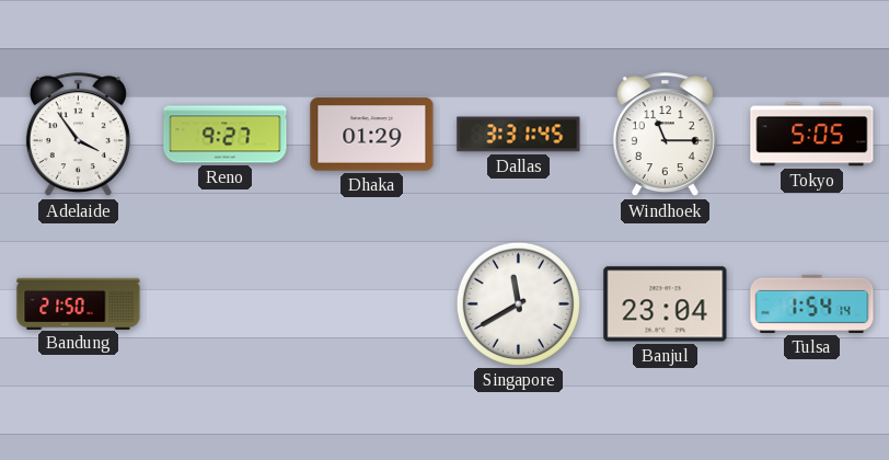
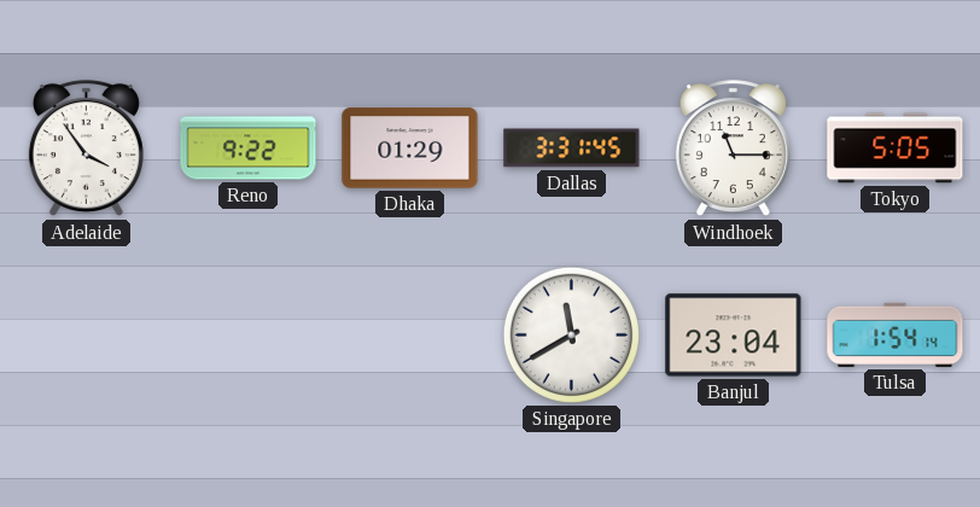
Reno: 9:27 -> 9:22
Bandung: 21:50 -> none
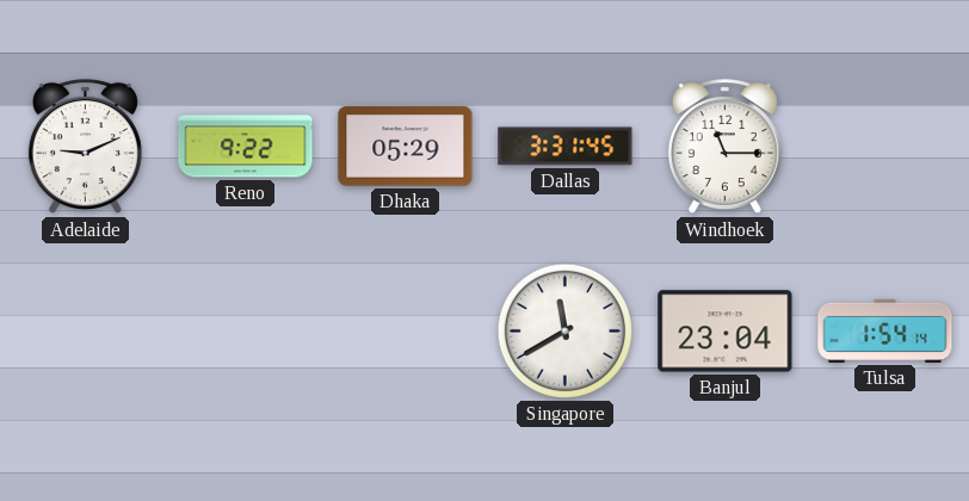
Adelaide: 3:54 -> 9:11
Dhaka: 01:29 -> 05:29
Tokyo: 5:05 -> none
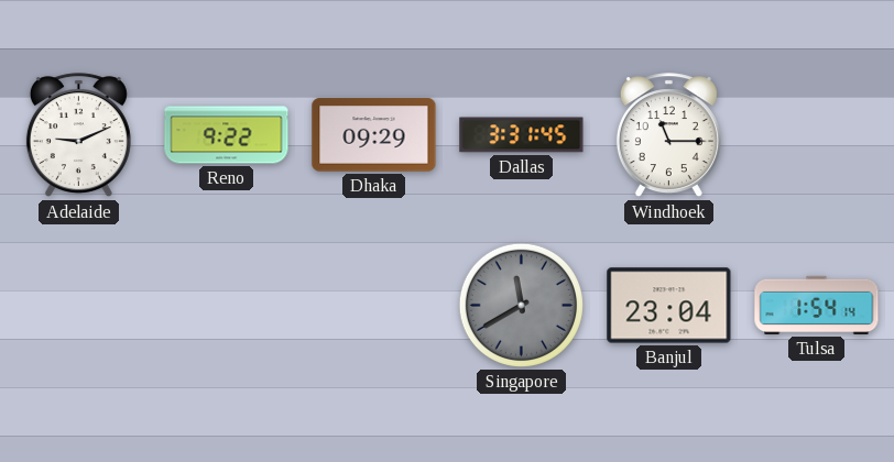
Dhaka: 05:29 -> 09:29
Singapore dial: white -> grey
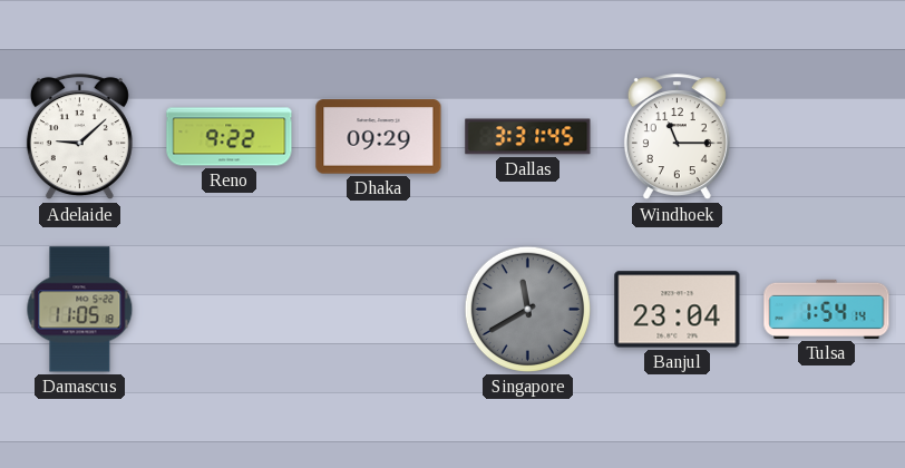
Adelaide: 9:11 -> 9:08
Damascus: none -> 11:05
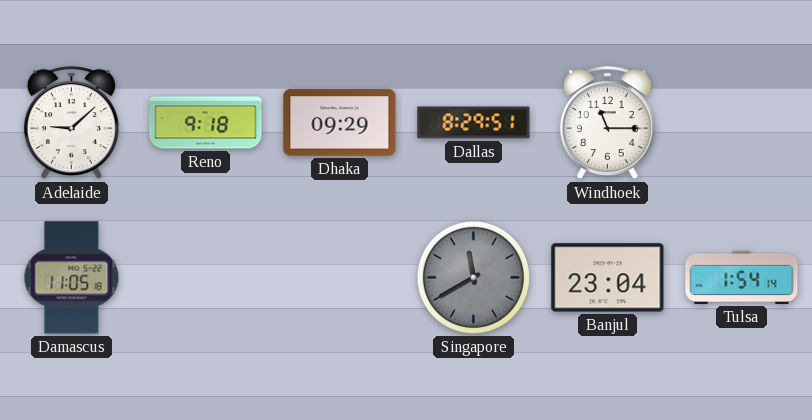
Reno: 9:22 -> 9:18
Dallas: 3:31 -> 8:29
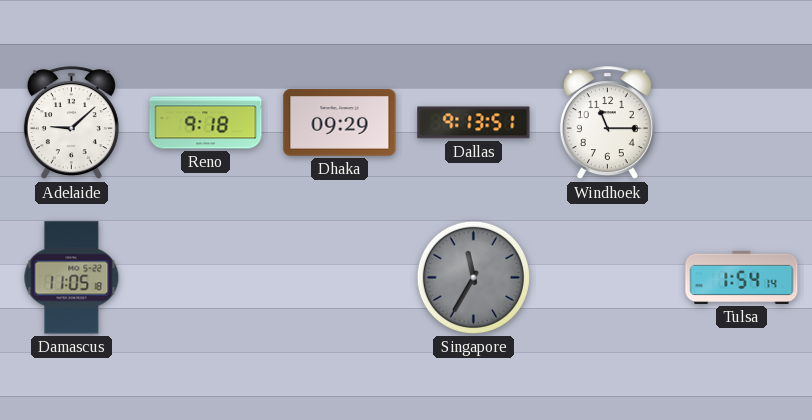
Dallas: 8:29 -> 9:13
Singapore: 11:40 -> 11:35
Banjul: 23:04 -> none
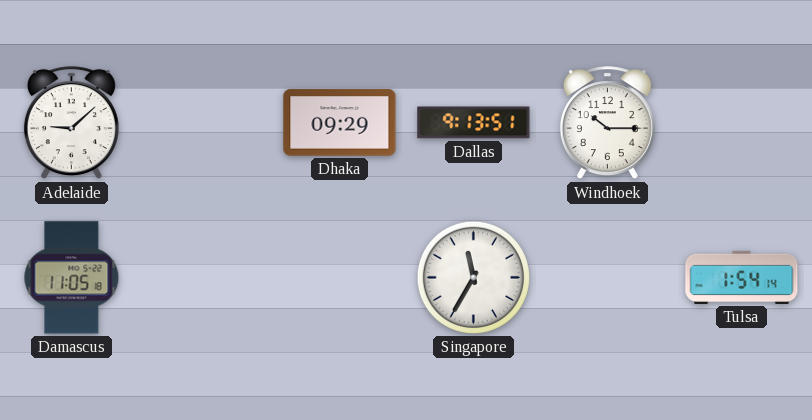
Reno: 9:18 -> none
Windhoek: 11:15 -> 10:15
Singapore dial: grey -> white
